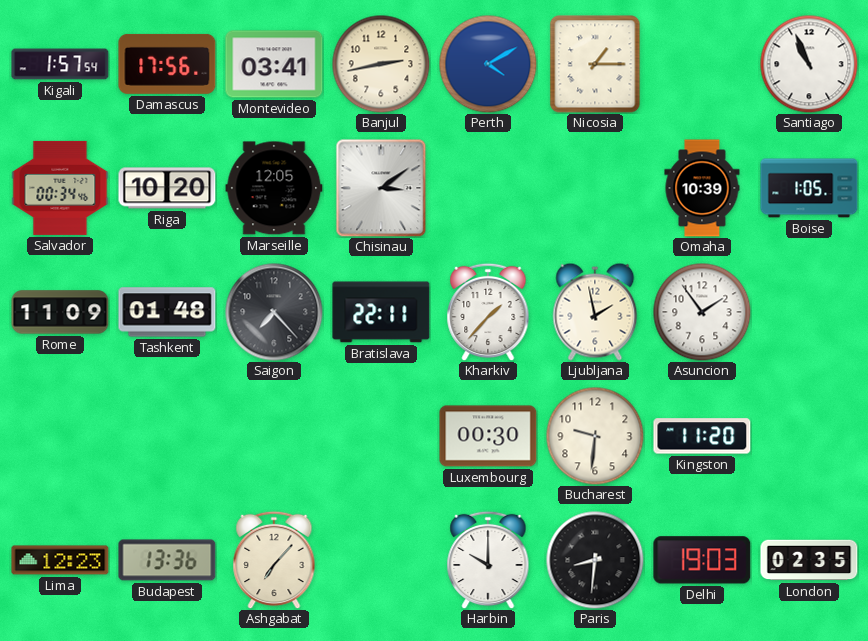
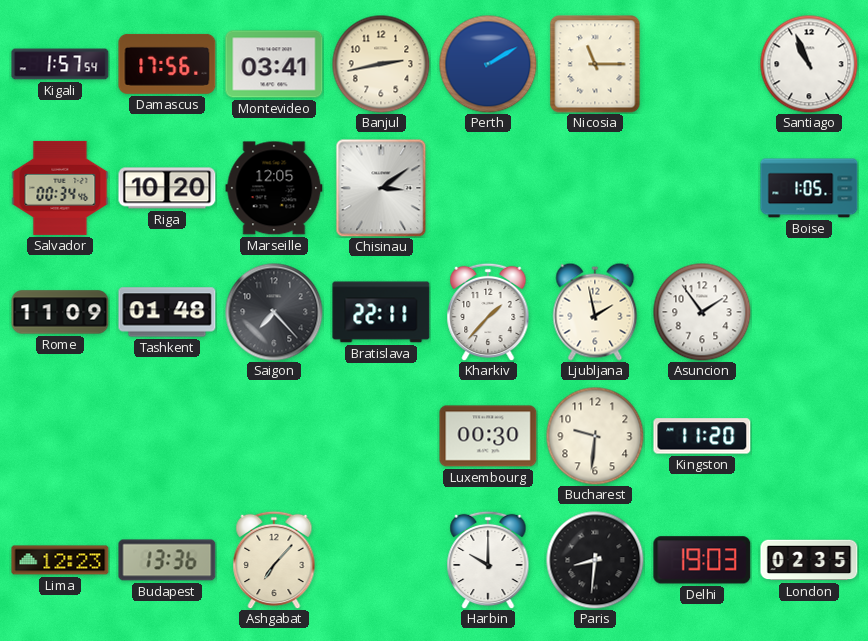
Perth: 4:10 -> 2:10
Nicosia: 1:15 -> 11:15
Omaha: 10:39 -> none
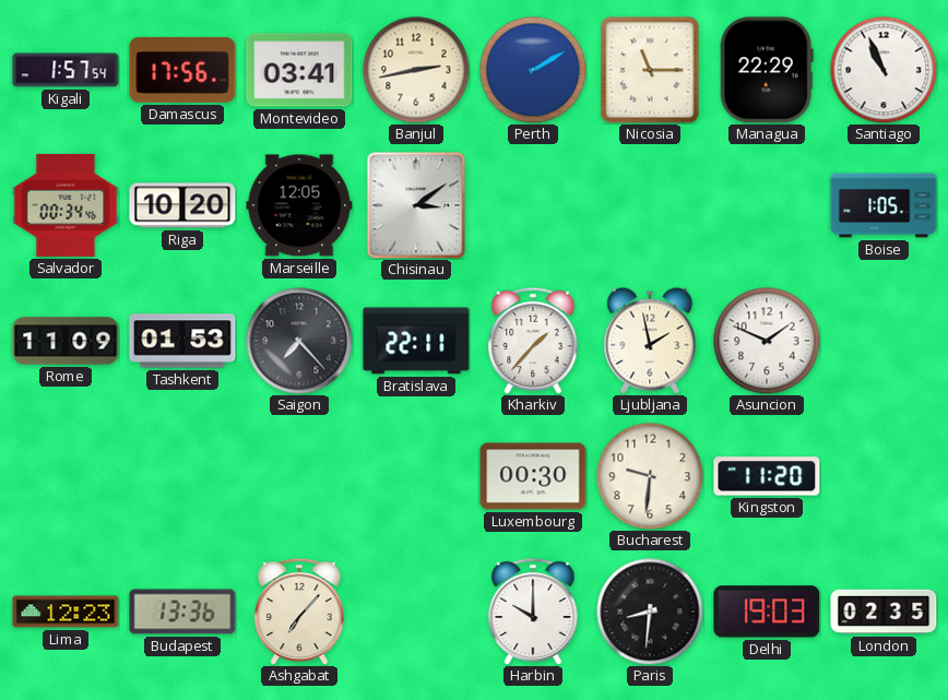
Managua: none -> 22:29
Tashkent: 01:48 -> 01:53
Asuncion: 1:54 -> 1:49
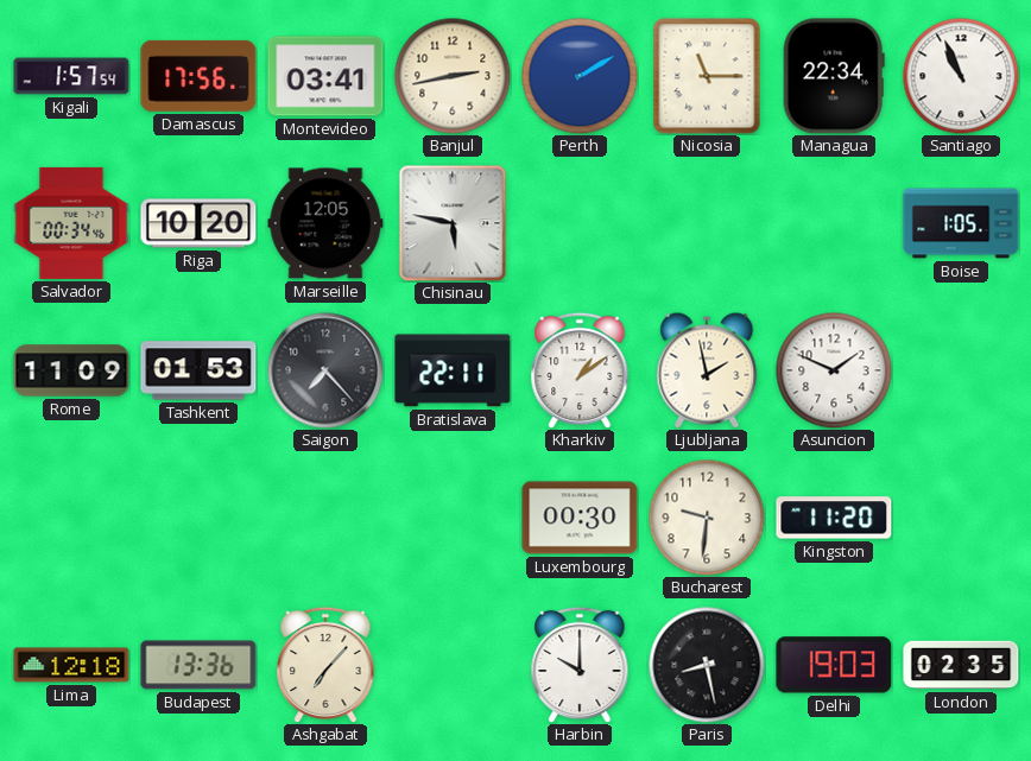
Managua: 22:29 -> 22:34
Chisinau: 3:09 -> 5:47
Kharkiv: 1:37 -> 1:09
Lima: 12:23 -> 12:18
Paris: 8:31 -> 8:28
